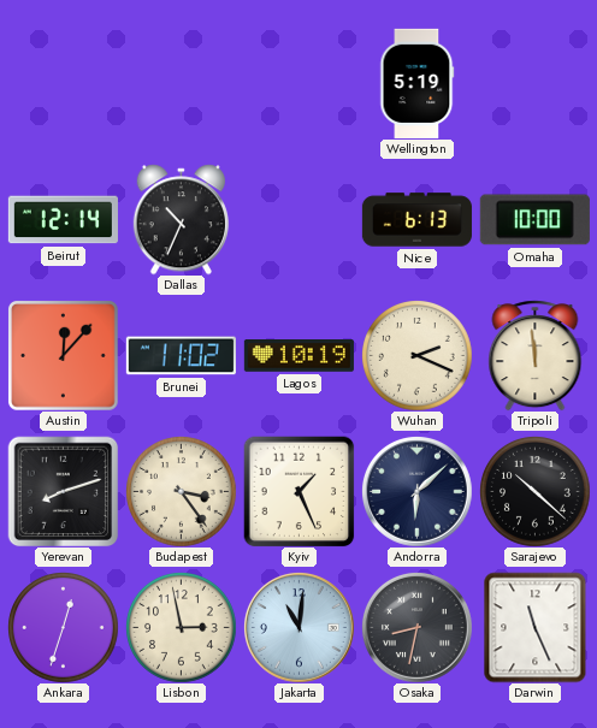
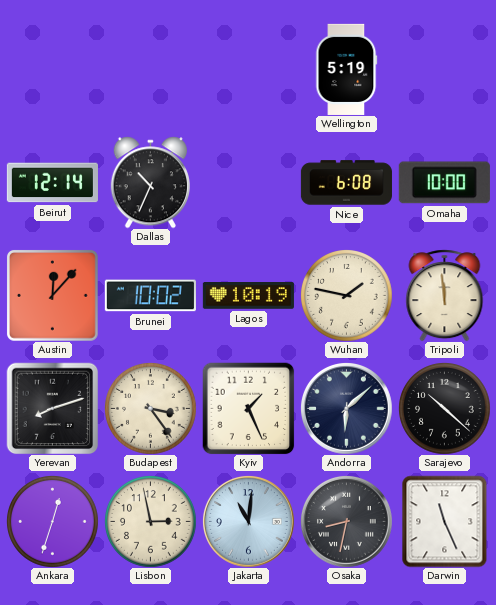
Nice: 6:13 -> 6:08
Brunei: 11:02 -> 10:02
Wuhan: 2:19 -> 1:47
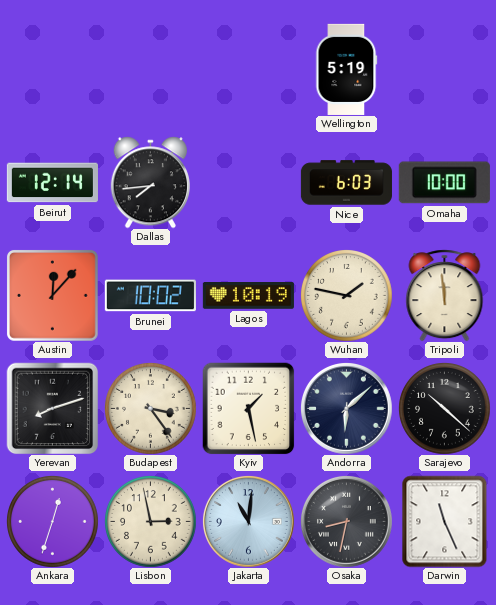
Dallas: 10:34 -> 7:44
Nice: 6:08 -> 6:03
Kyiv: 1:26 -> 1:28
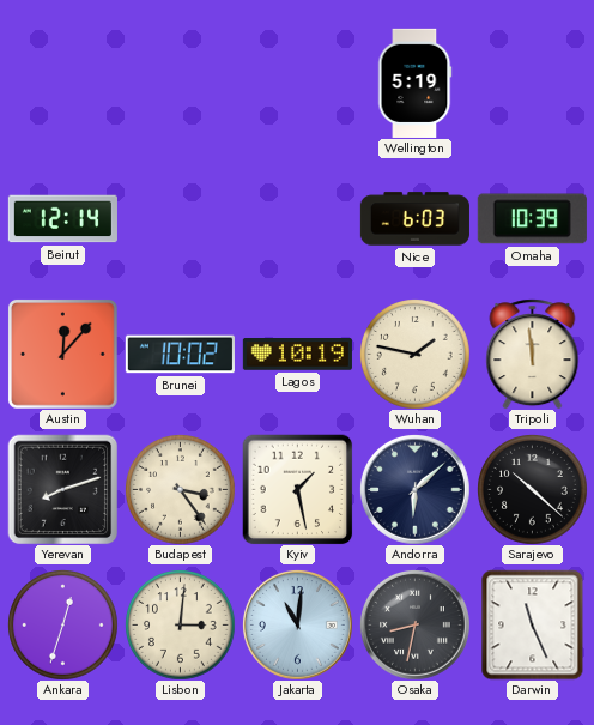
Dallas: 7:44 -> none
Omaha: 10:00 -> 10:39
Lisbon: 2:58 -> 3:01
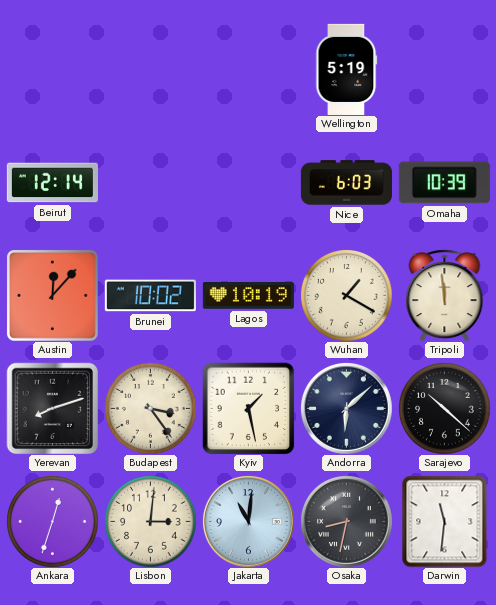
Wuhan: 1:47 -> 1:20
Darwin: 11:26 -> 11:31
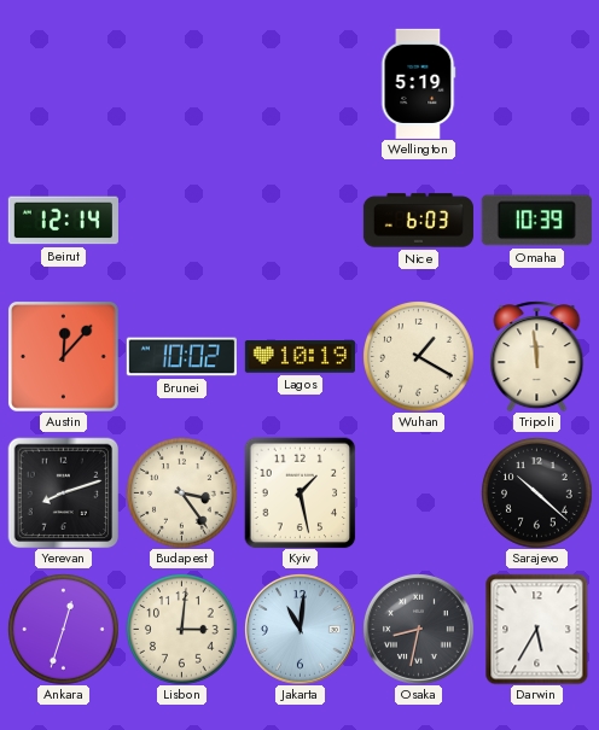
Andorra: 6:08 -> none
Darwin: 11:31 -> 5:35
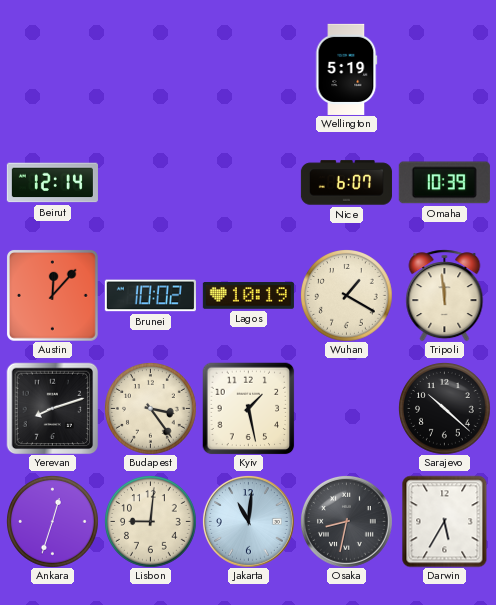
Nice: 6:03 -> 6:07
Lisbon: 3:01 -> 9:01
